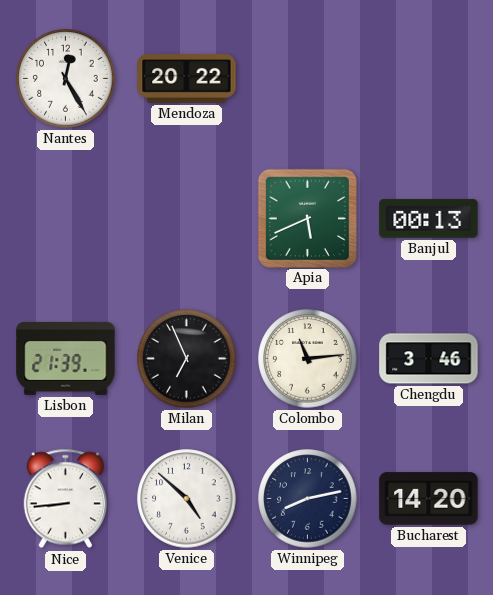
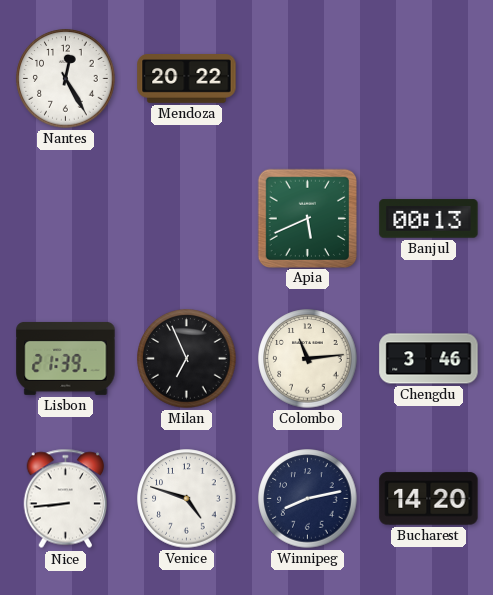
Venice: 4:52 -> 4:48
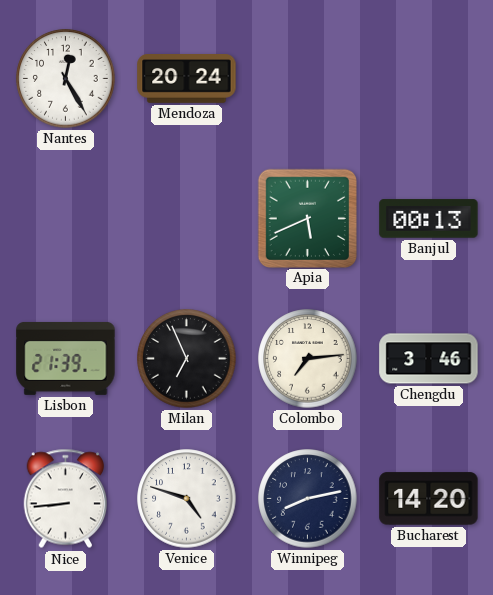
Mendoza: 20:22 -> 20:24
Colombo: 11:14 -> 7:14
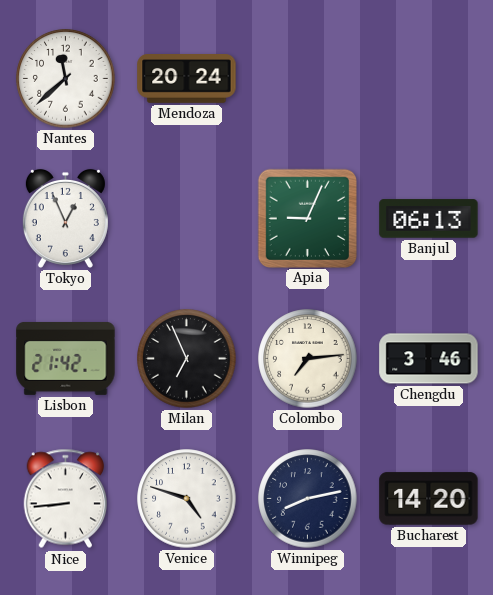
Nantes: 12:25 -> 11:38
Tokyo: none -> 12:56
Apia: 5:41 -> 9:04
Banjul: 00:13 -> 06:13
Lisbon: 21:39 -> 21:42
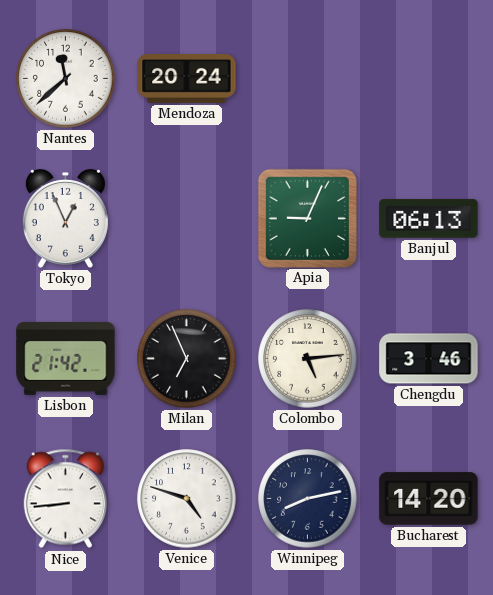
Colombo: 7:14 -> 5:14
